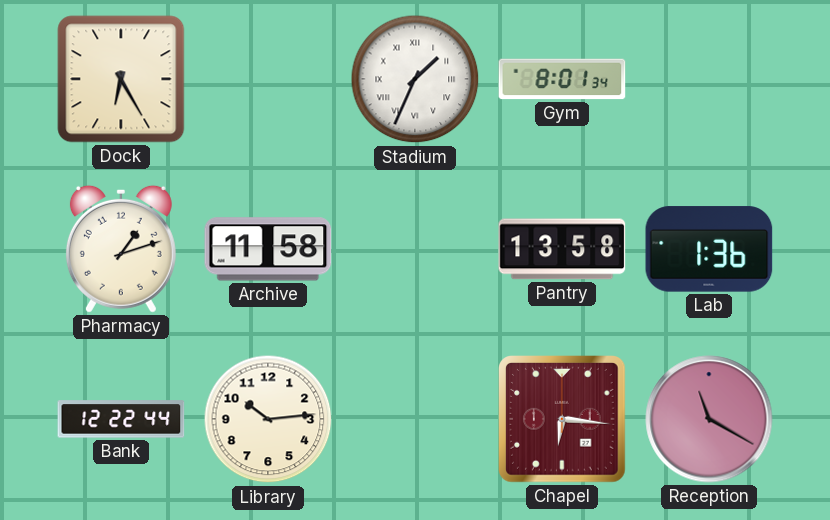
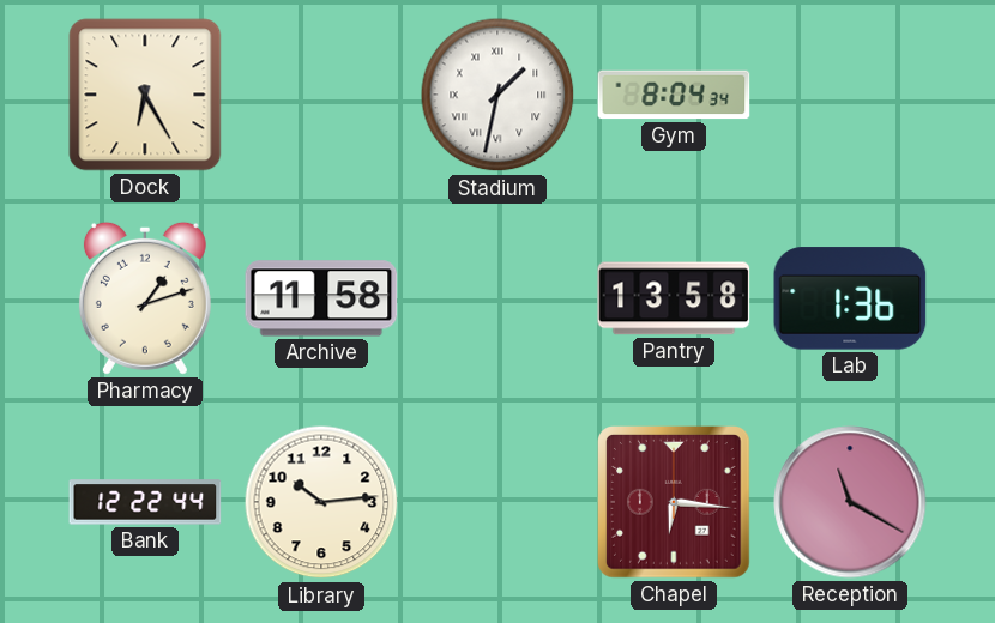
Stadium: 1:34 -> 1:32
Gym: 8:01 -> 8:04
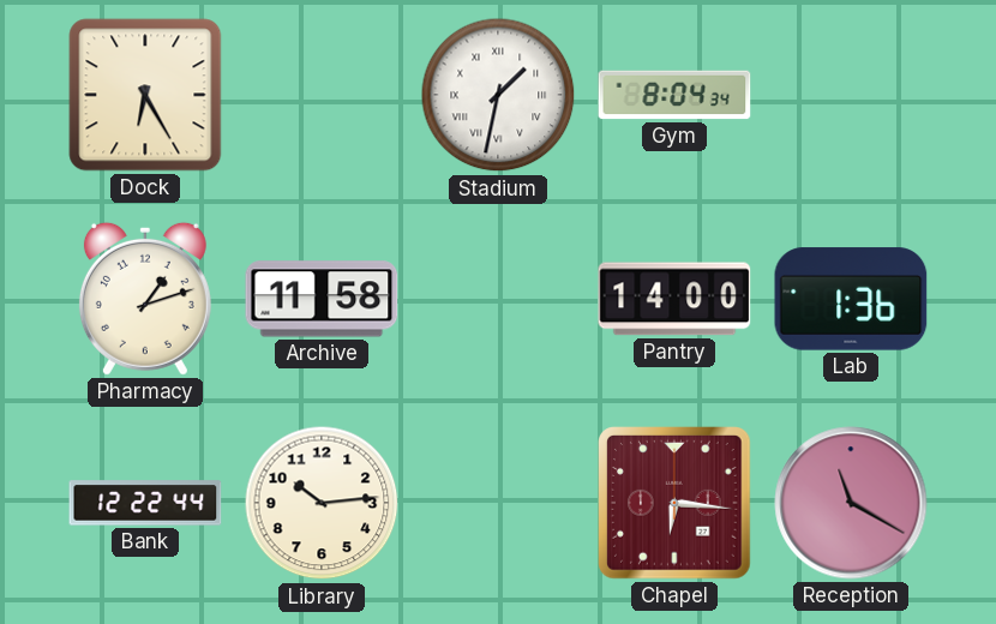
Pantry: 13:58 -> 14:00
